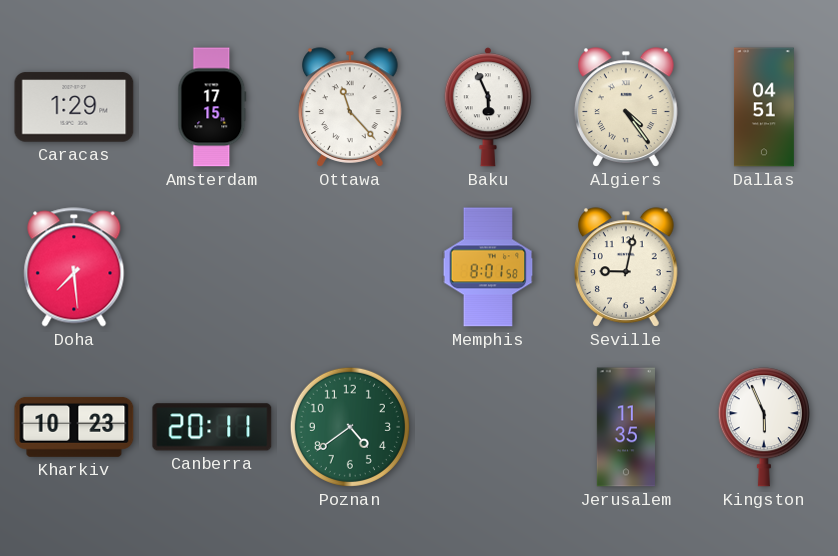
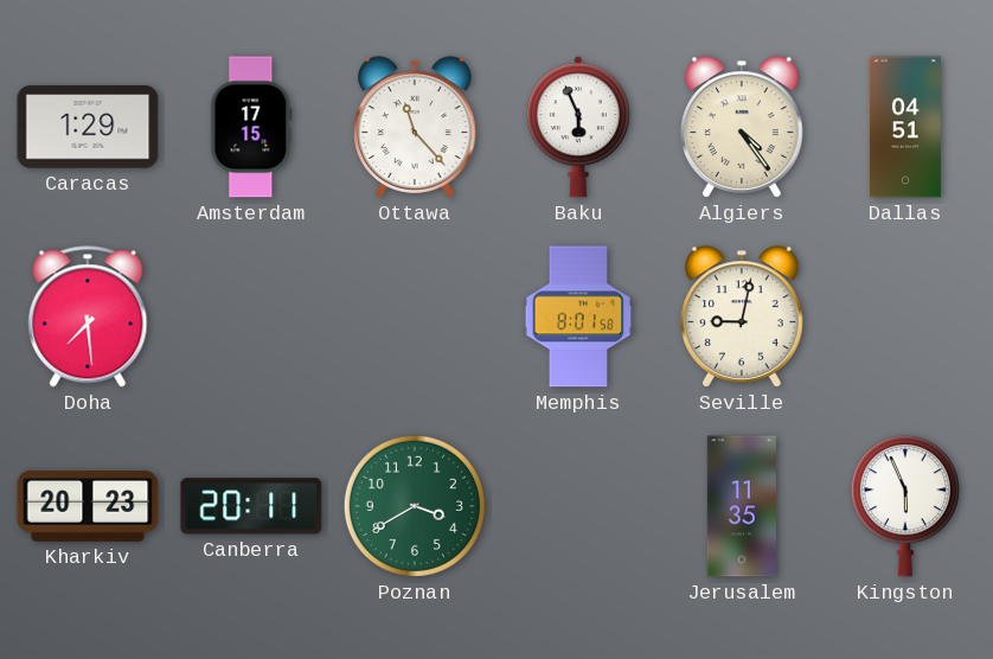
Kharkiv: 10:23 -> 20:23
Poznan: 4:39 -> 3:40
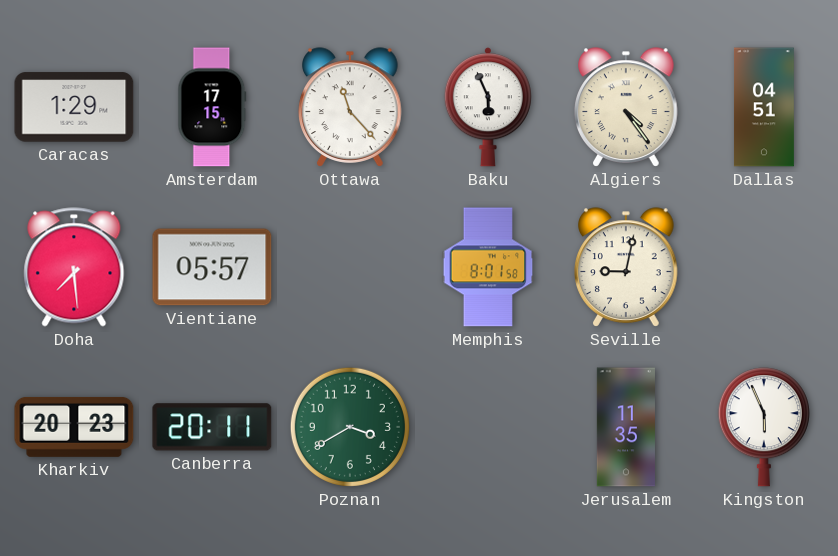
Vientiane: none -> 05:57
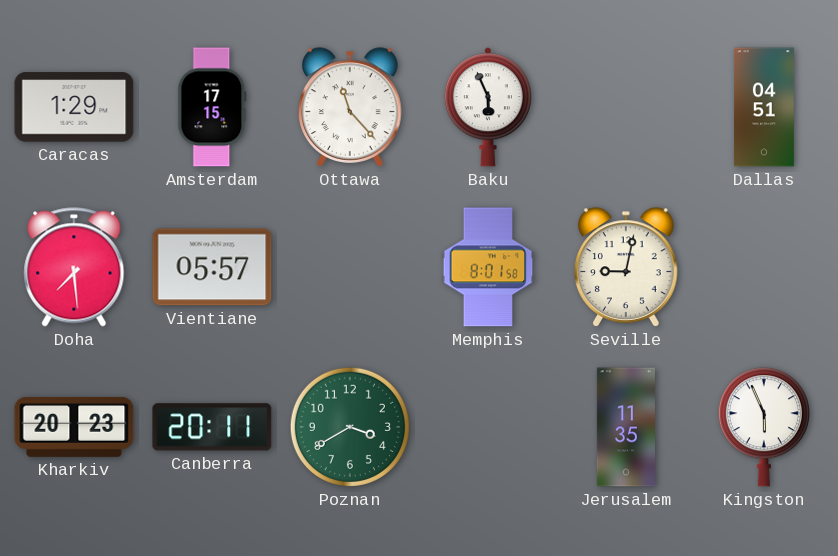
Algiers: 4:24 -> none
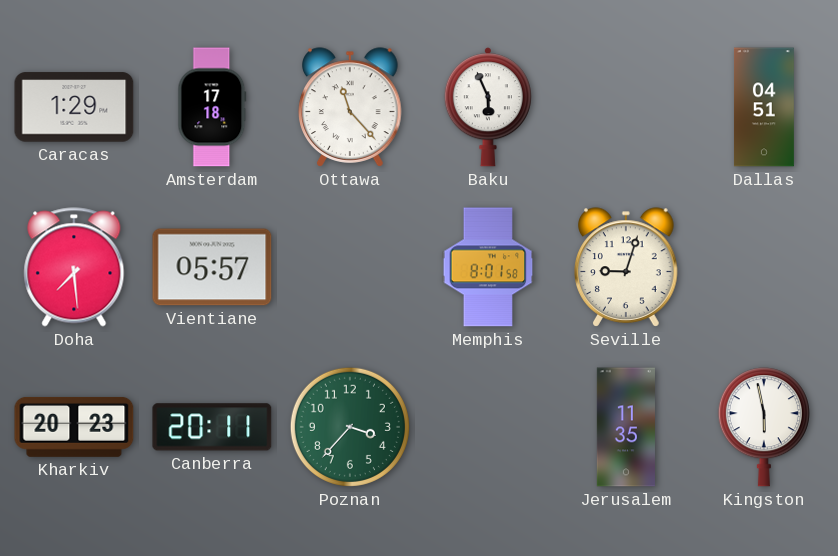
Amsterdam: 17:15 -> 17:18
Seville: 9:02 -> 9:03
Poznan: 3:40 -> 3:37
Kingston: 5:56 -> 5:58
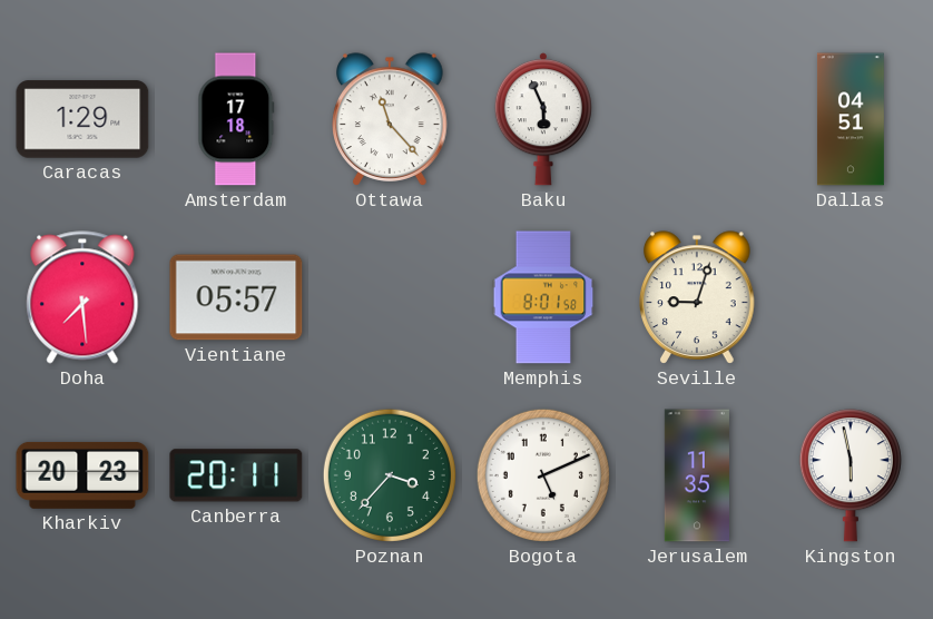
Bogota: none -> 5:11
